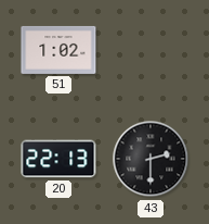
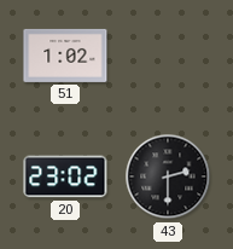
20: 22:13 -> 23:02
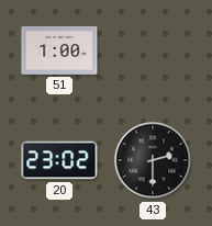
51: 1:02 -> 1:00
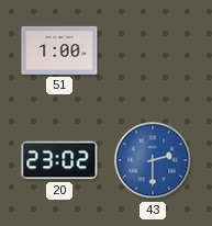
43 dial: black -> blue
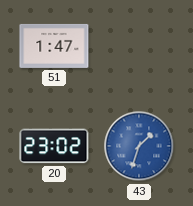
51: 1:00 -> 1:47
43: 2:30 -> 1:33
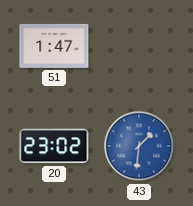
43: 1:33 -> 1:31
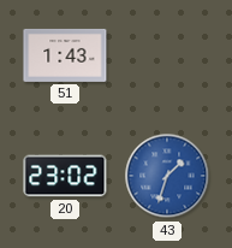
51: 1:47 -> 1:43
43: 1:31 -> 1:33
